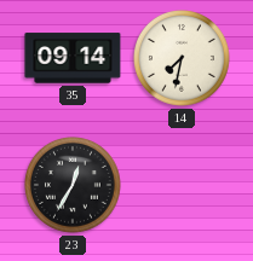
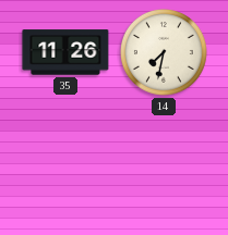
35: 09:14 -> 11:26
23: 12:35 -> none
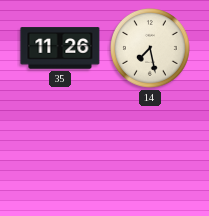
14: 7:32 -> 7:28
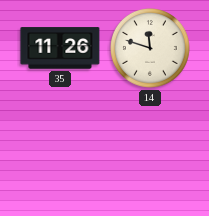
14: 7:28 -> 11:48
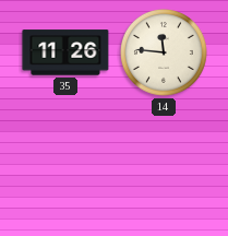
14: 11:48 -> 11:46
